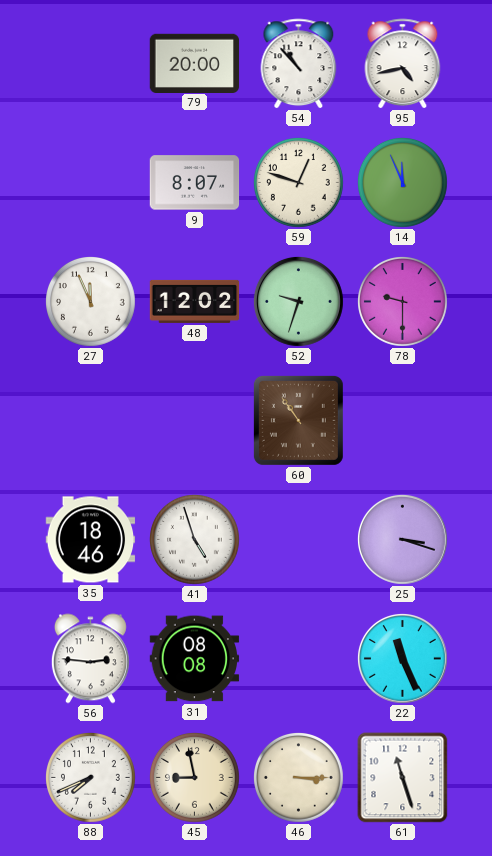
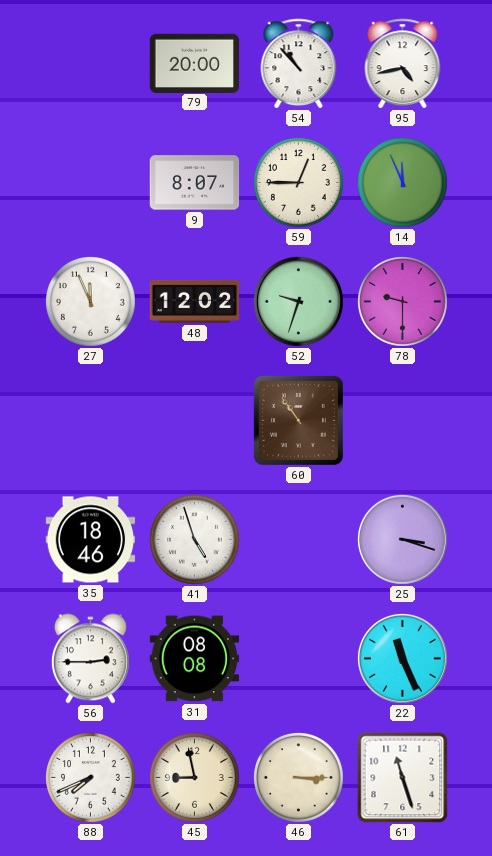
59: 12:48 -> 12:45
56: 2:46 -> 2:45
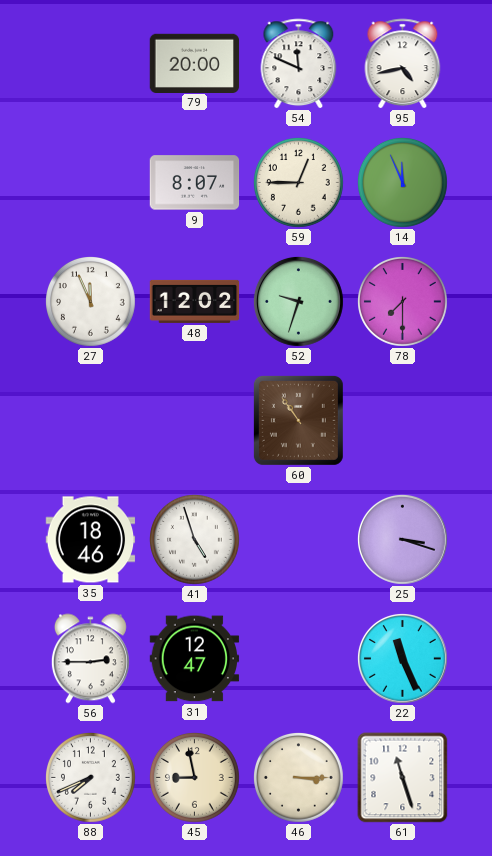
54: 10:53 -> 11:49
78: 9:30 -> 7:30
31: 08:08 -> 12:47
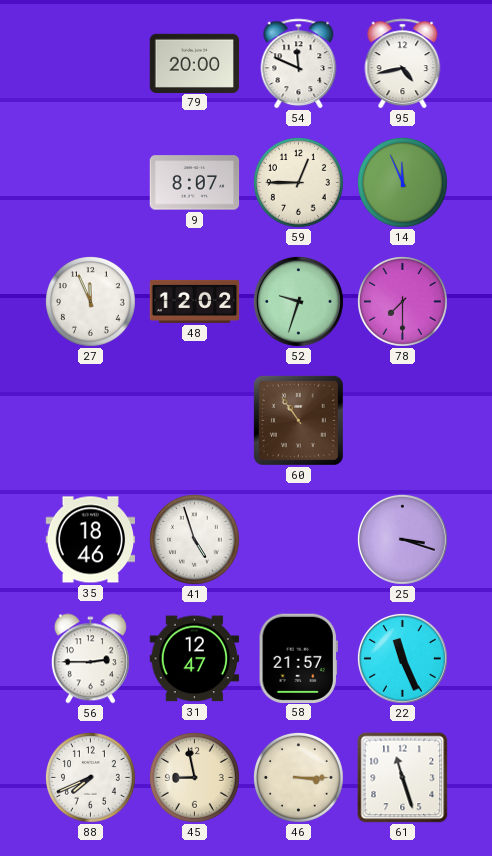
58: none -> 21:57
